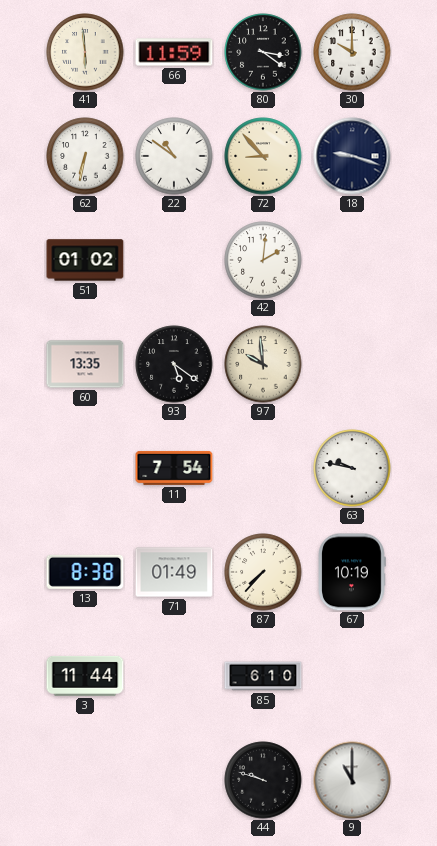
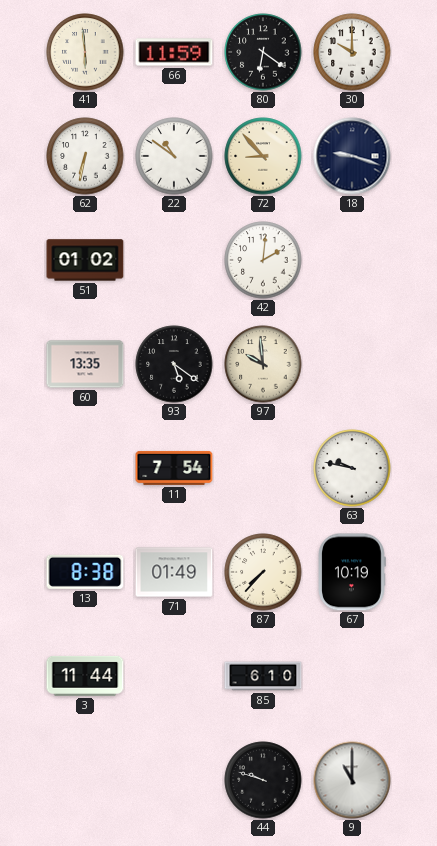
80: 3:21 -> 6:21
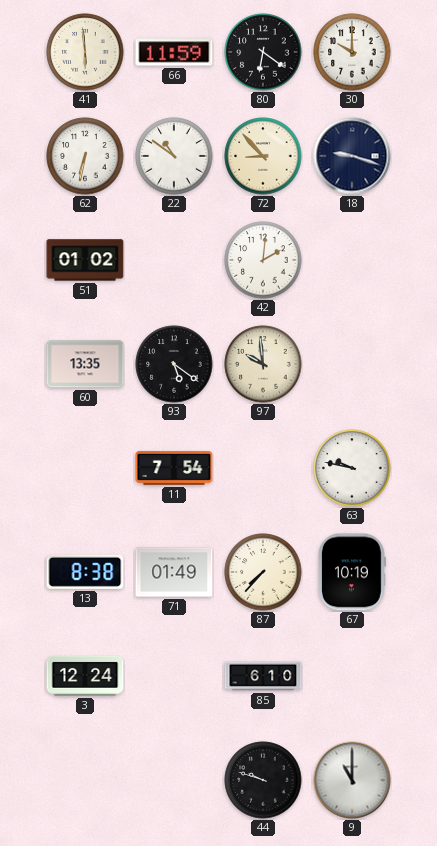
3: 11:44 -> 12:24
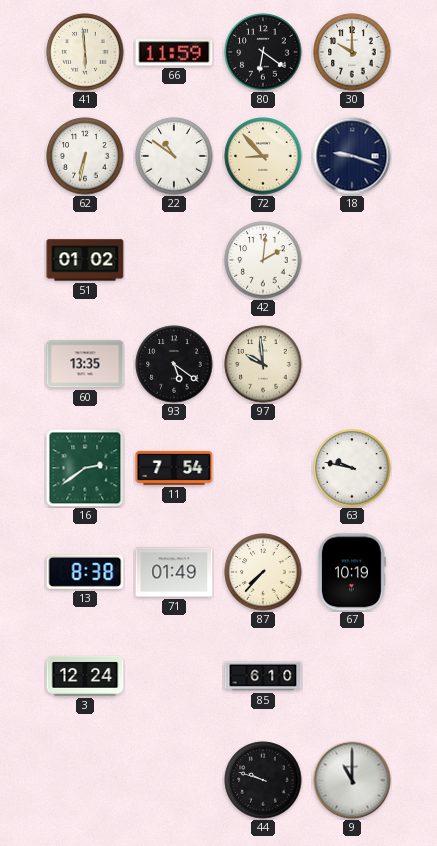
16: none -> 2:39
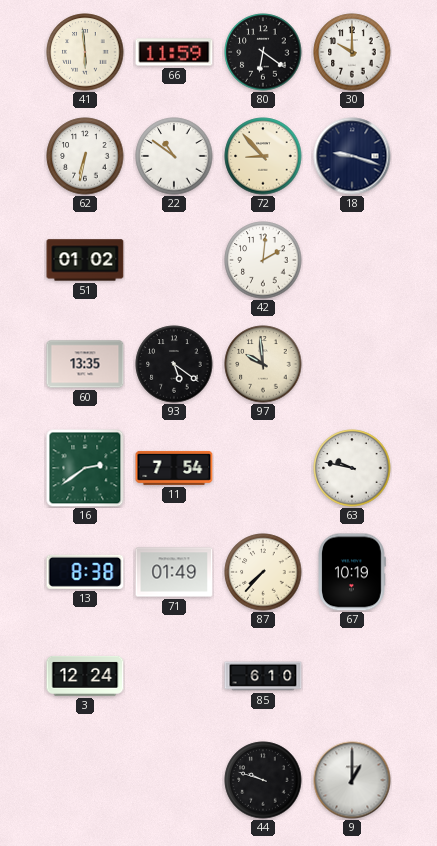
9: 11:00 -> 1:00
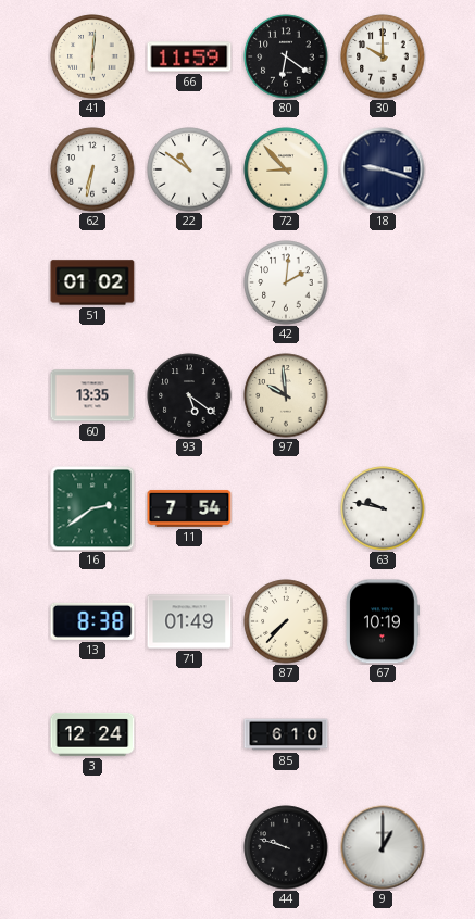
41: 5:59 -> 6:01
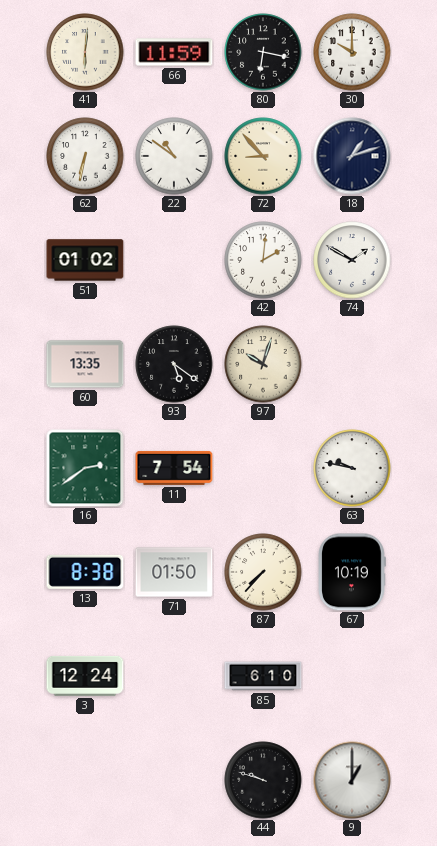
80: 6:21 -> 6:17
18: 9:18 -> 1:12
74: none -> 1:50
97: 9:59 -> 10:03
71: 01:49 -> 01:50
